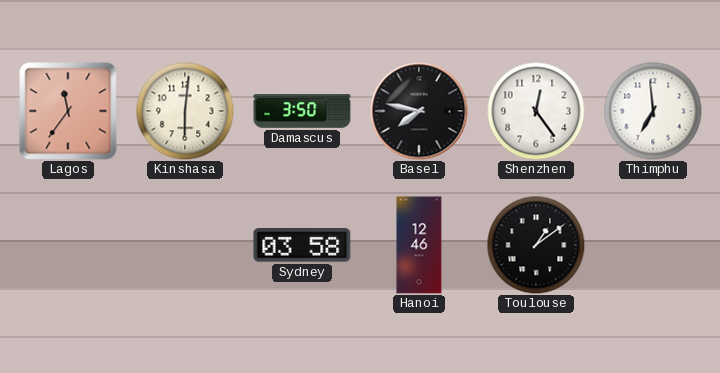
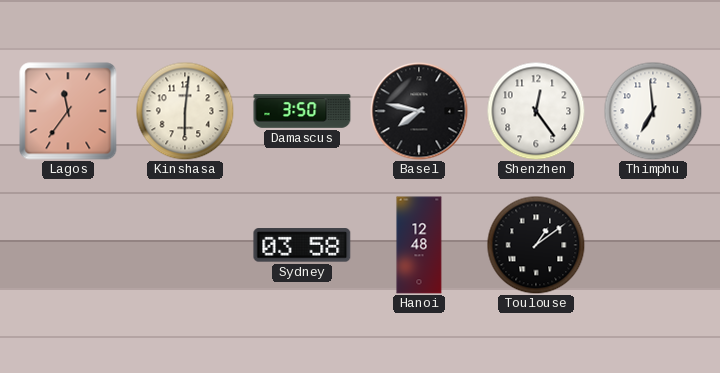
Hanoi: 12:46 -> 12:48
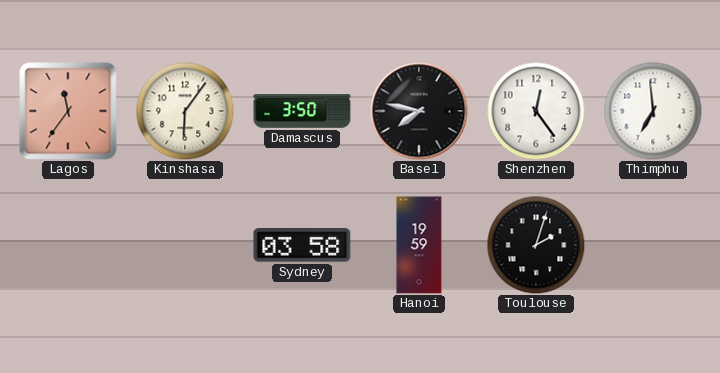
Kinshasa: 6:01 -> 6:06
Hanoi: 12:48 -> 19:59
Toulouse: 1:09 -> 2:03
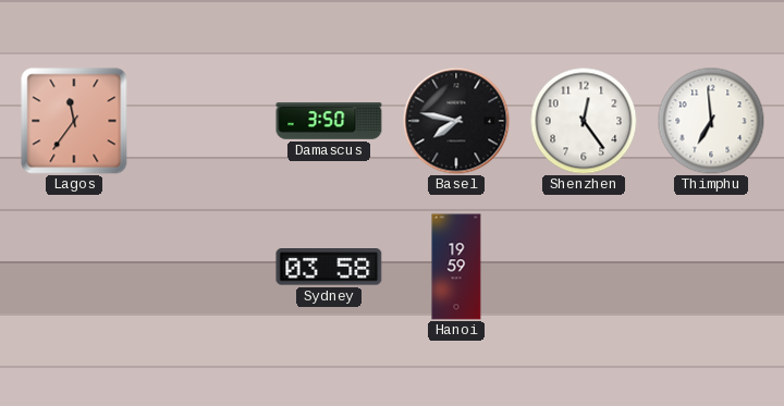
Kinshasa: 6:06 -> none
Toulouse: 2:03 -> none
